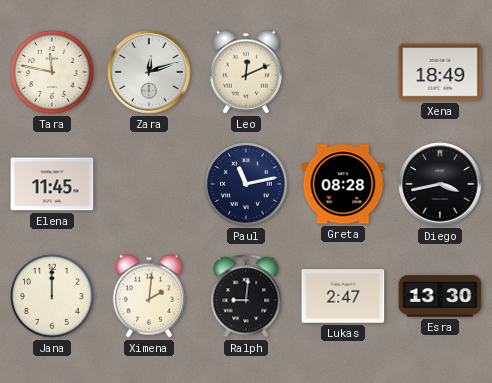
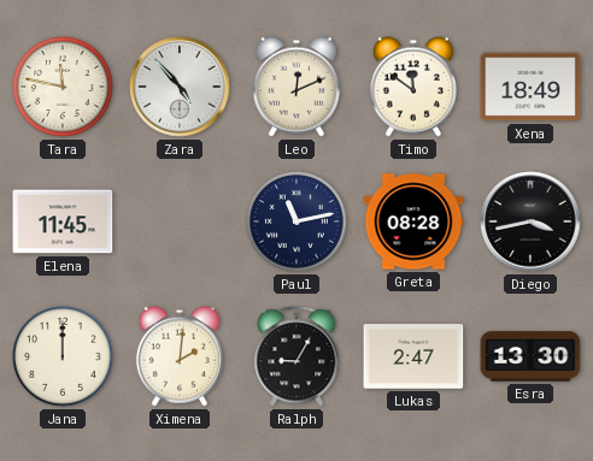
Zara: 12:12 -> 4:53
Timo: none -> 11:51
Ralph: 9:01 -> 9:05
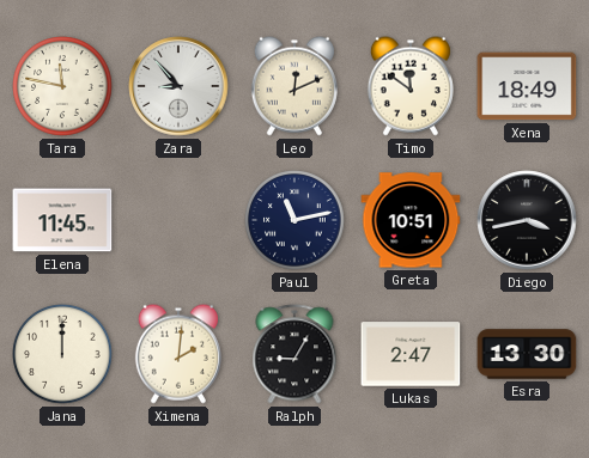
Zara: 4:53 -> 8:53
Greta: 08:28 -> 10:51
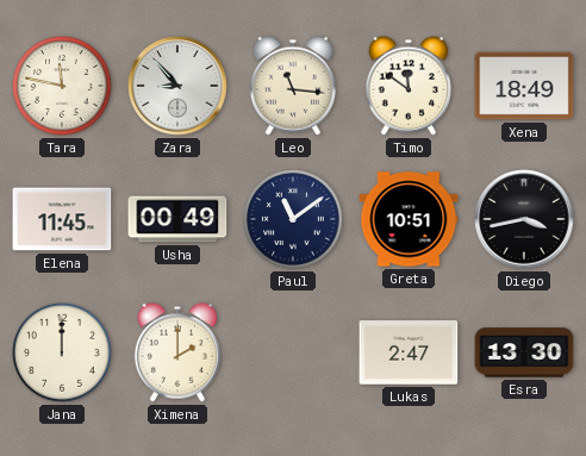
Leo: 12:11 -> 11:16
Usha: none -> 00:49
Paul: 11:13 -> 11:09
Ximena: 2:01 -> 2:00
Ralph: 9:05 -> none
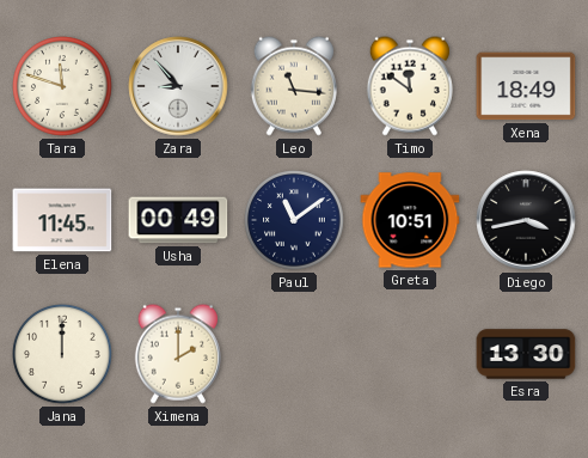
Tara: 11:47 -> 11:48
Lukas: 2:47 -> none
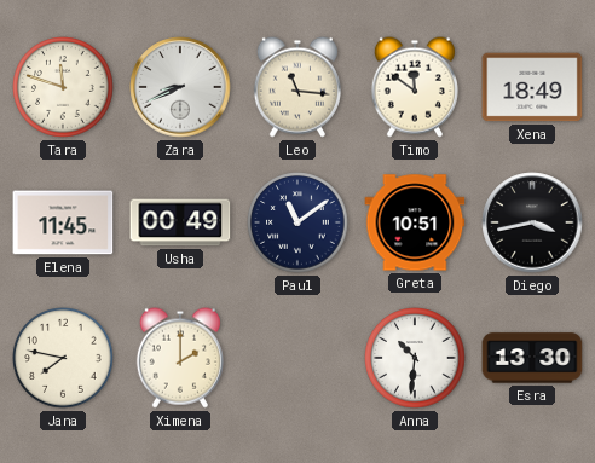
Zara: 8:53 -> 8:41
Jana: 12:00 -> 7:47
Anna: none -> 10:31
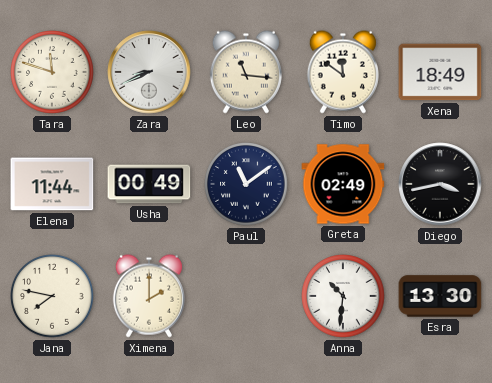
Elena: 11:45 -> 11:44
Greta: 10:51 -> 02:49
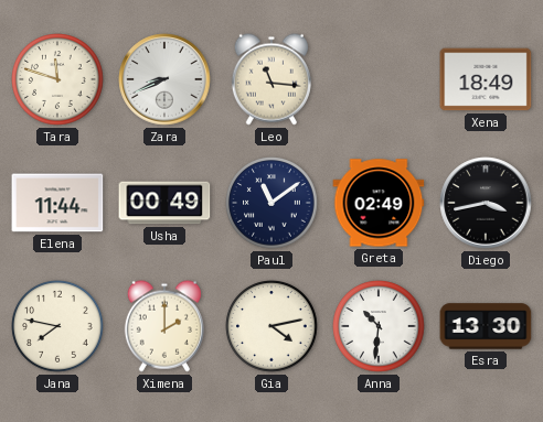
Timo: 11:51 -> none
Gia: none -> 4:13
